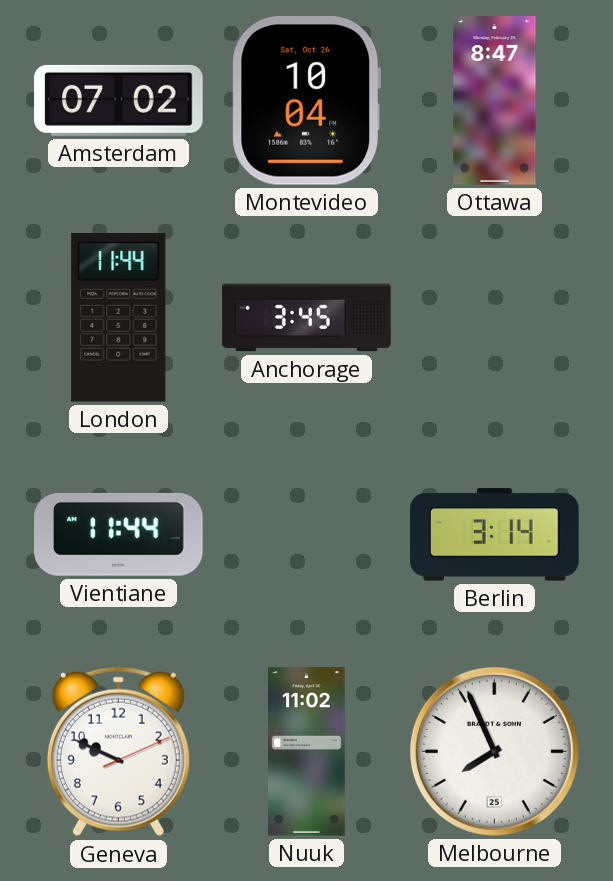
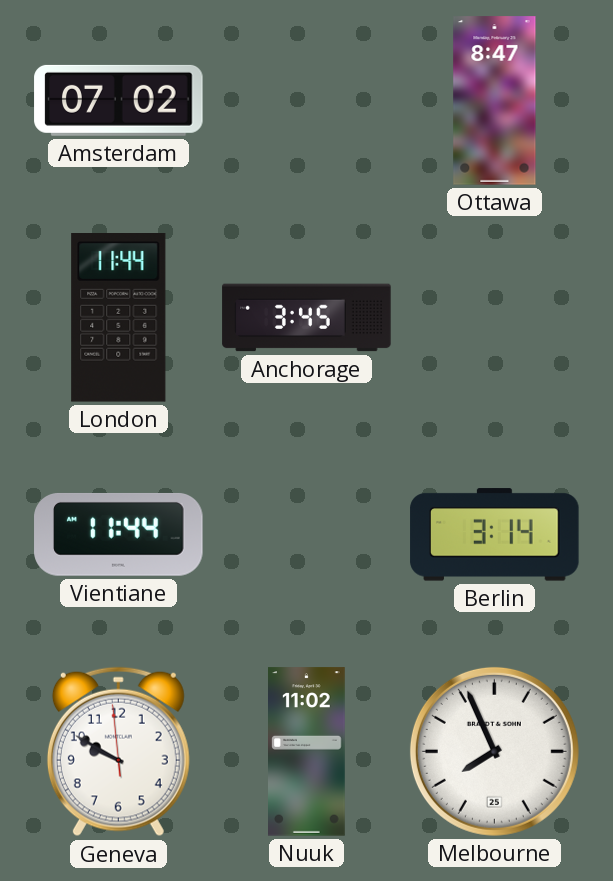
Montevideo: 10:04 -> none
Geneva: 9:49:11 -> 9:49:59
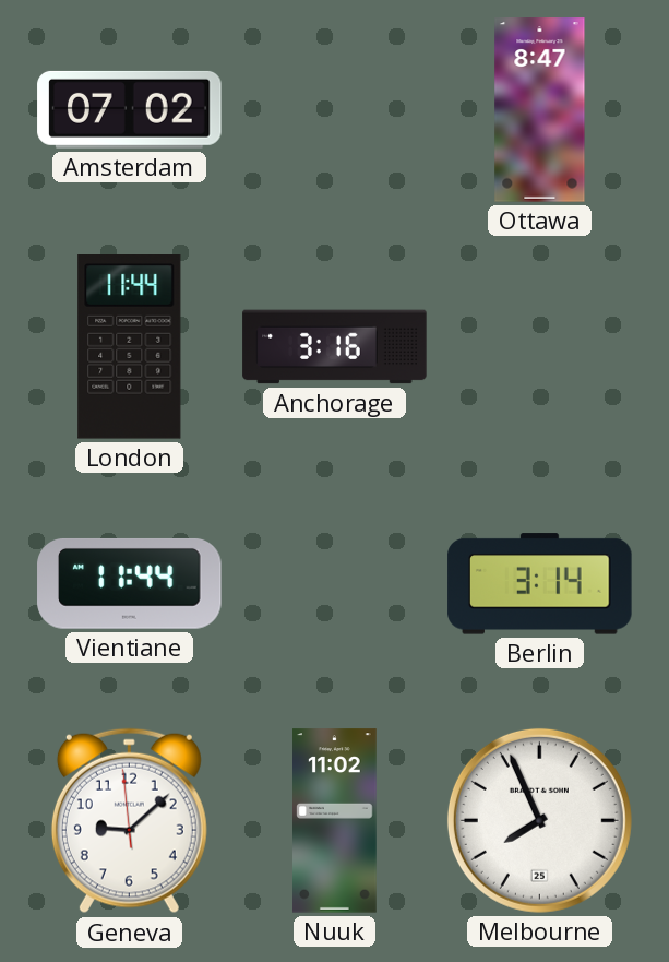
Anchorage: 3:45 -> 3:16
Geneva: 9:49 -> 9:07
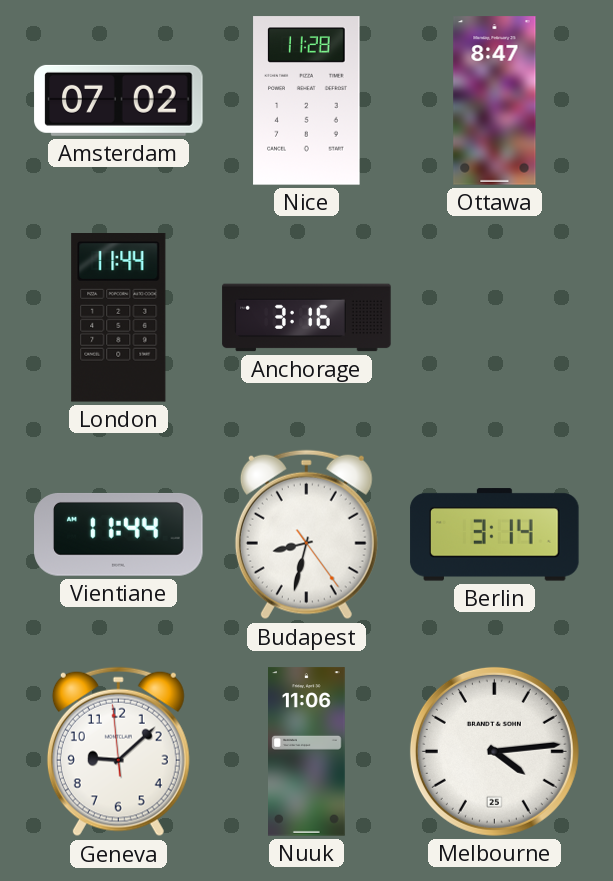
Nice: none -> 11:28
Budapest: none -> 8:32
Nuuk: 11:02 -> 11:06
Melbourne: 7:56 -> 4:14
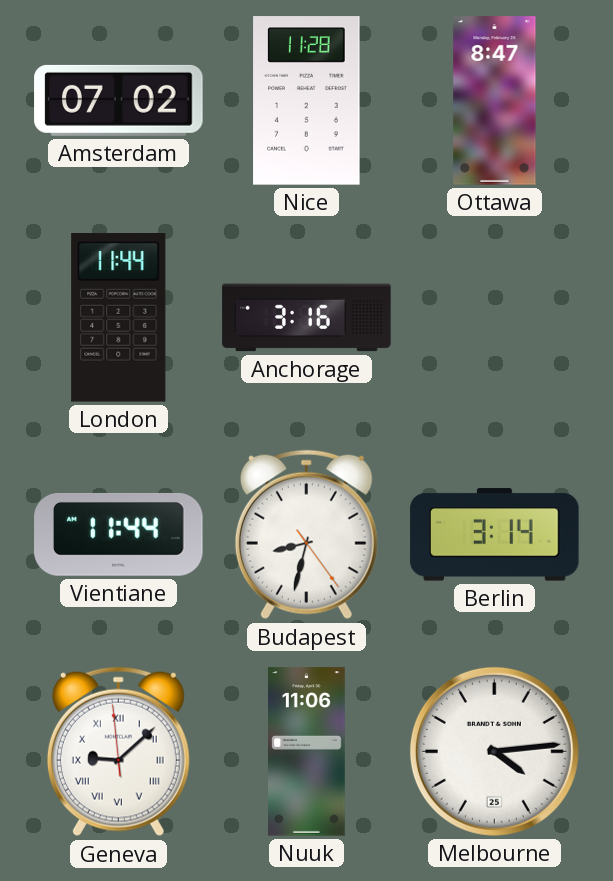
Geneva numerals: Arabic -> Roman
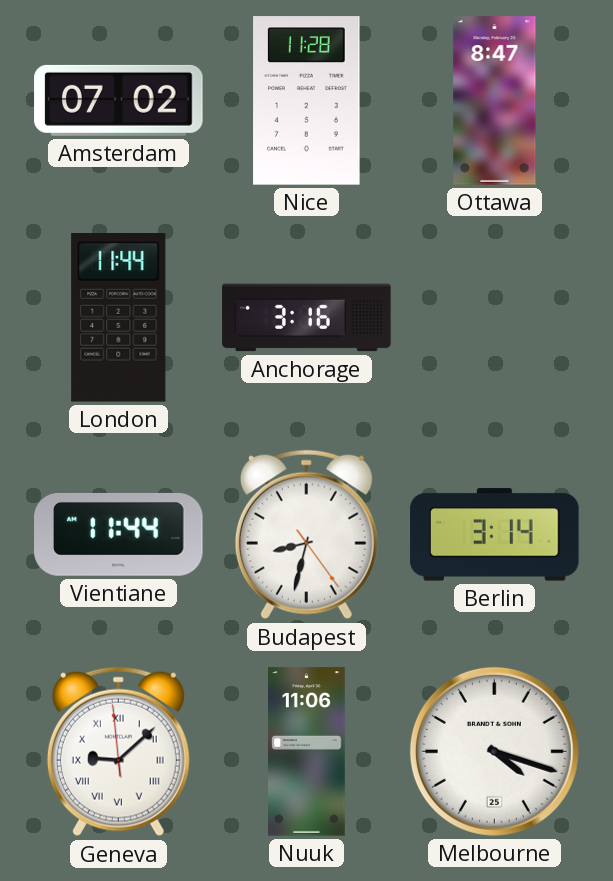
Melbourne: 4:14 -> 4:18
